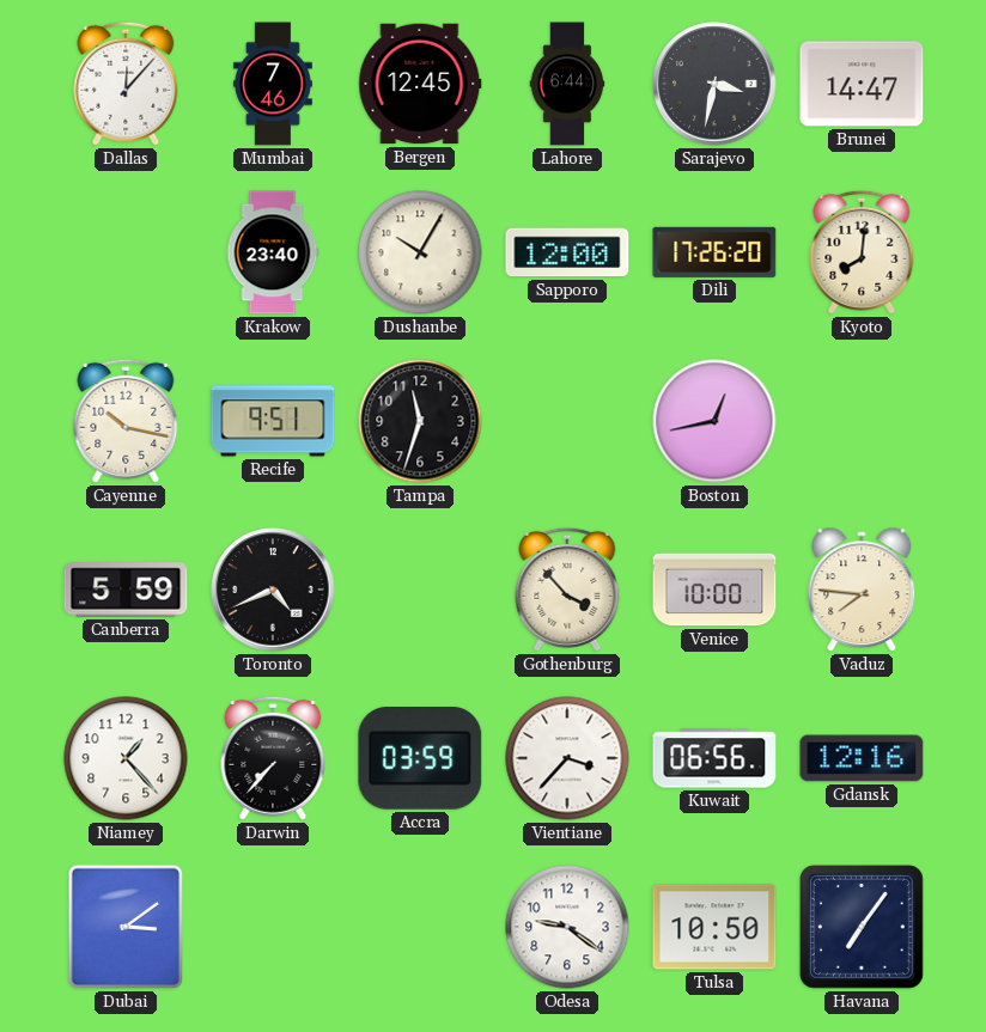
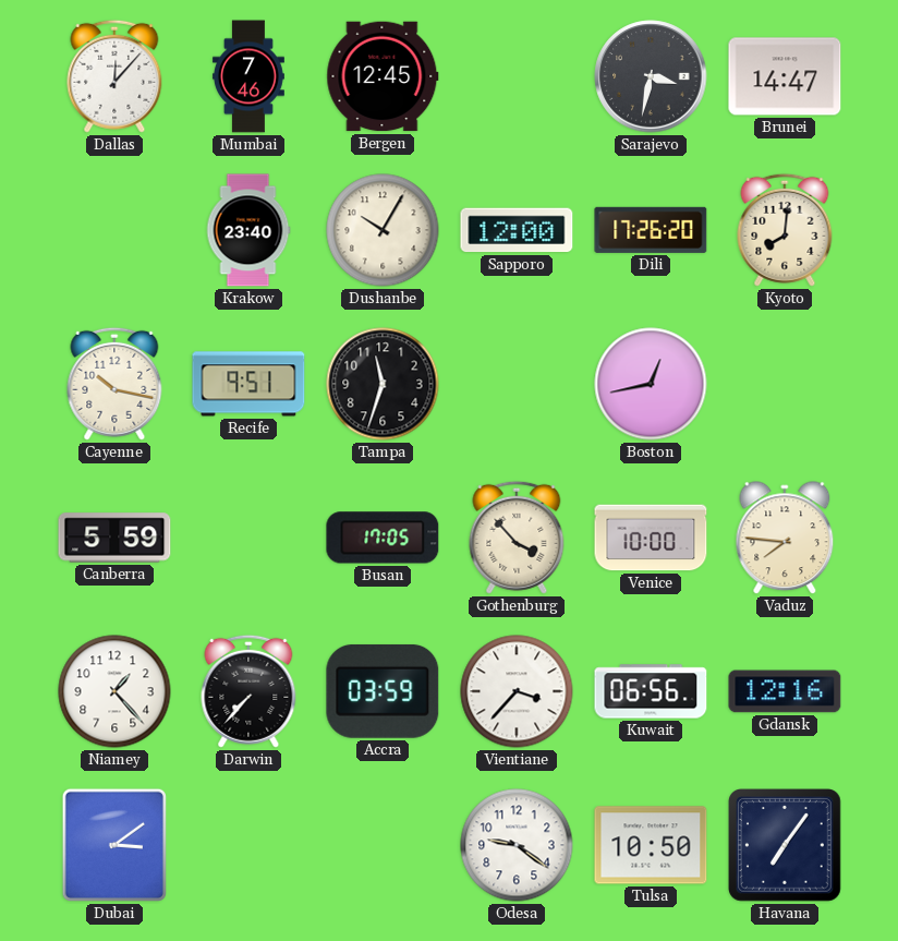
Lahore: 6:44 -> none
Toronto: 4:41 -> none
Busan: none -> 17:05
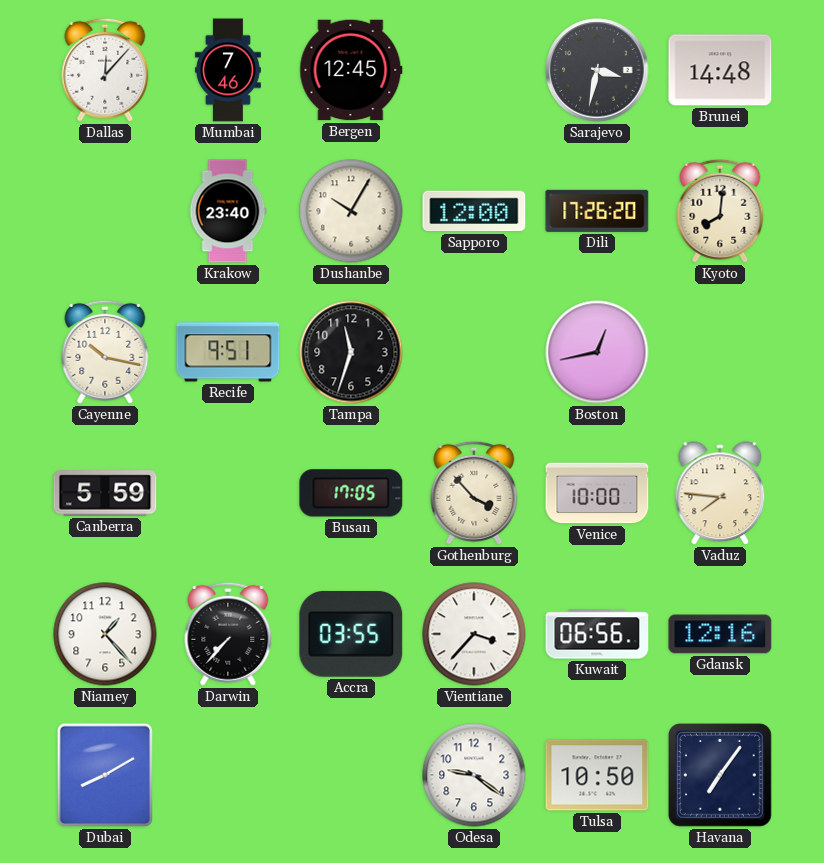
Brunei: 14:47 -> 14:48
Accra: 03:59 -> 03:55
Dubai: 3:09 -> 8:10
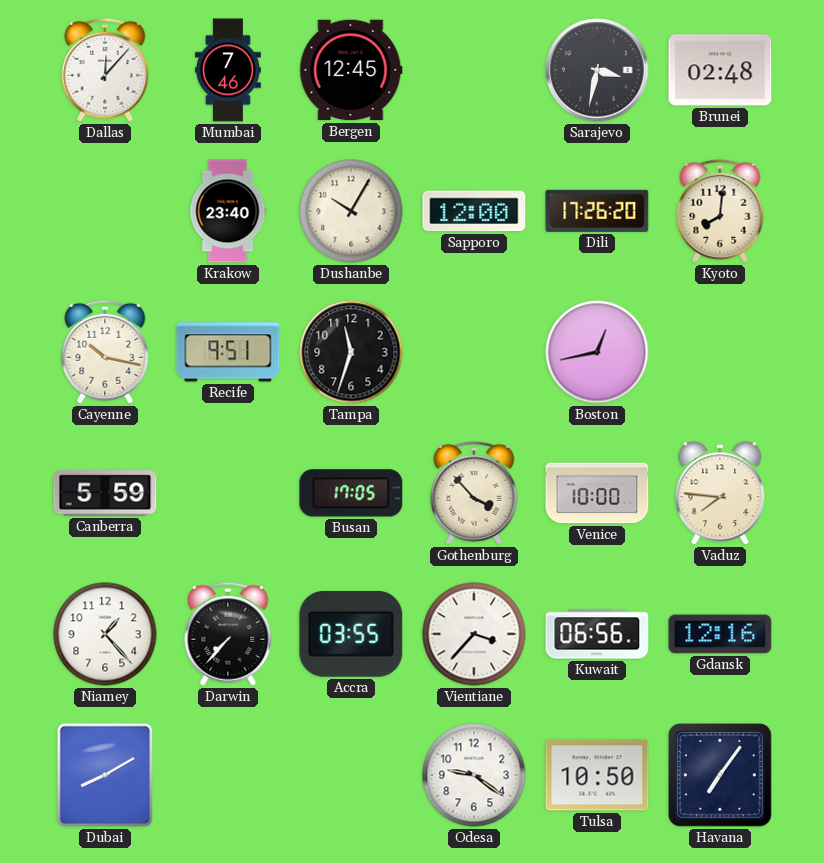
Brunei: 14:48 -> 02:48
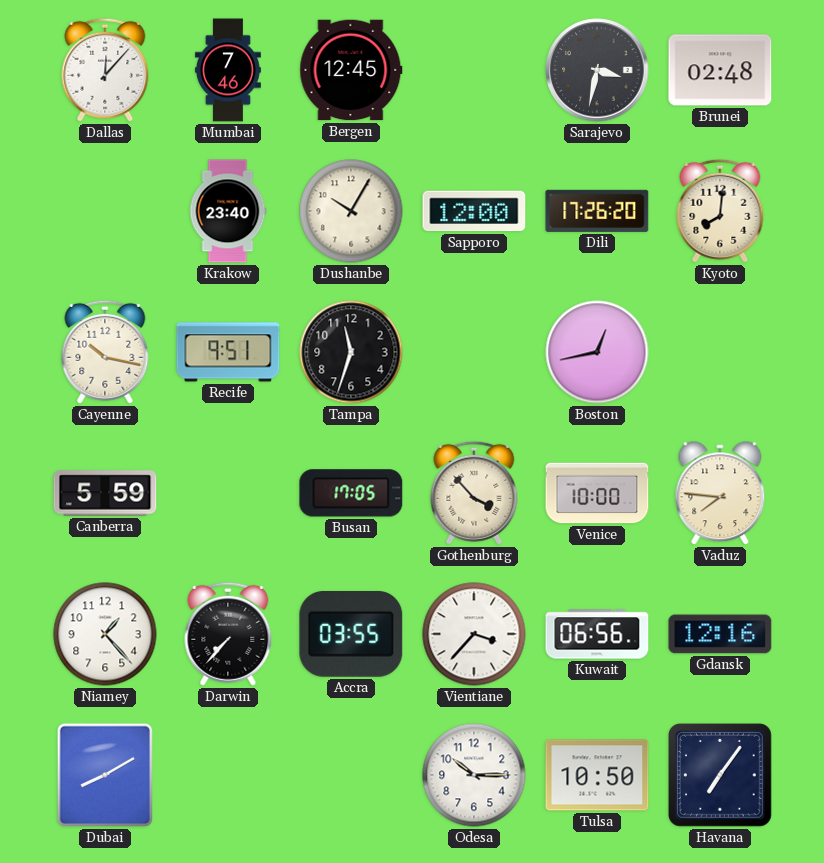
Odesa: 9:21 -> 10:15
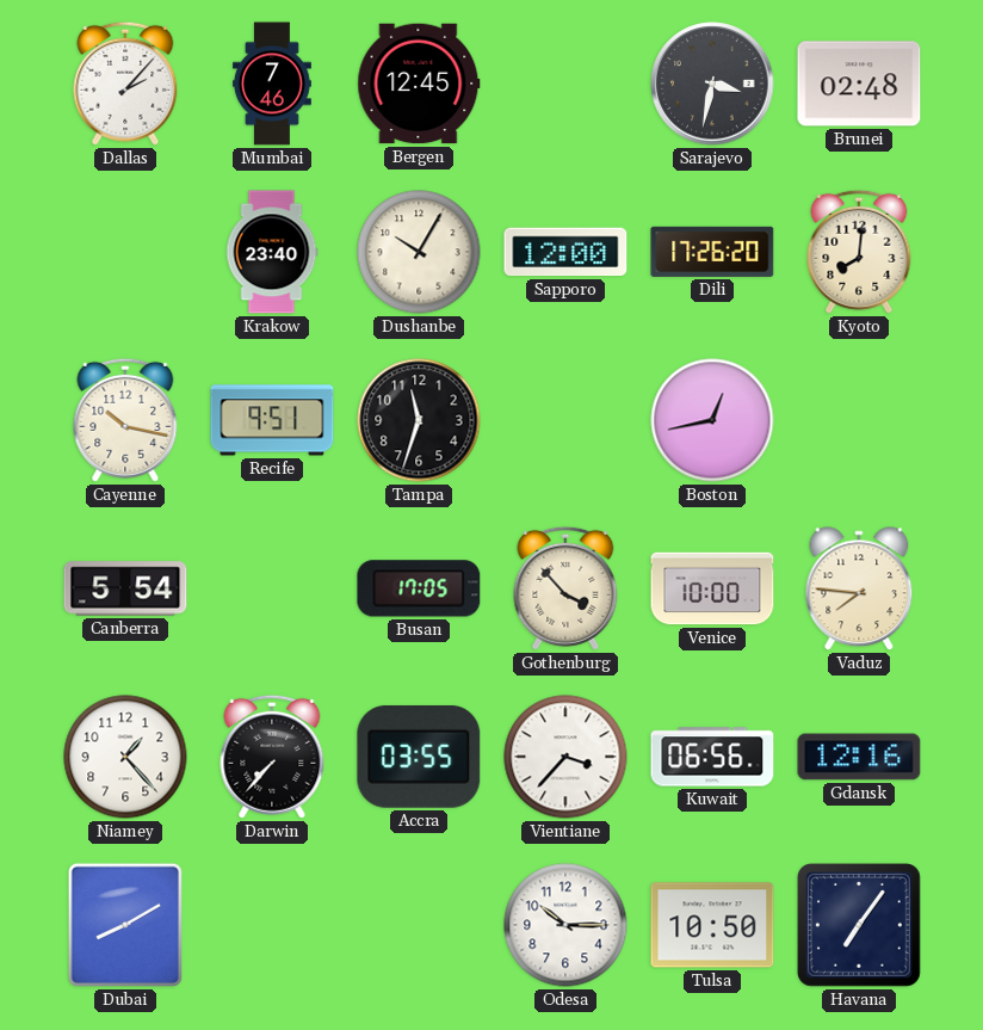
Dallas: 12:07 -> 2:07
Canberra: 5:59 -> 5:54
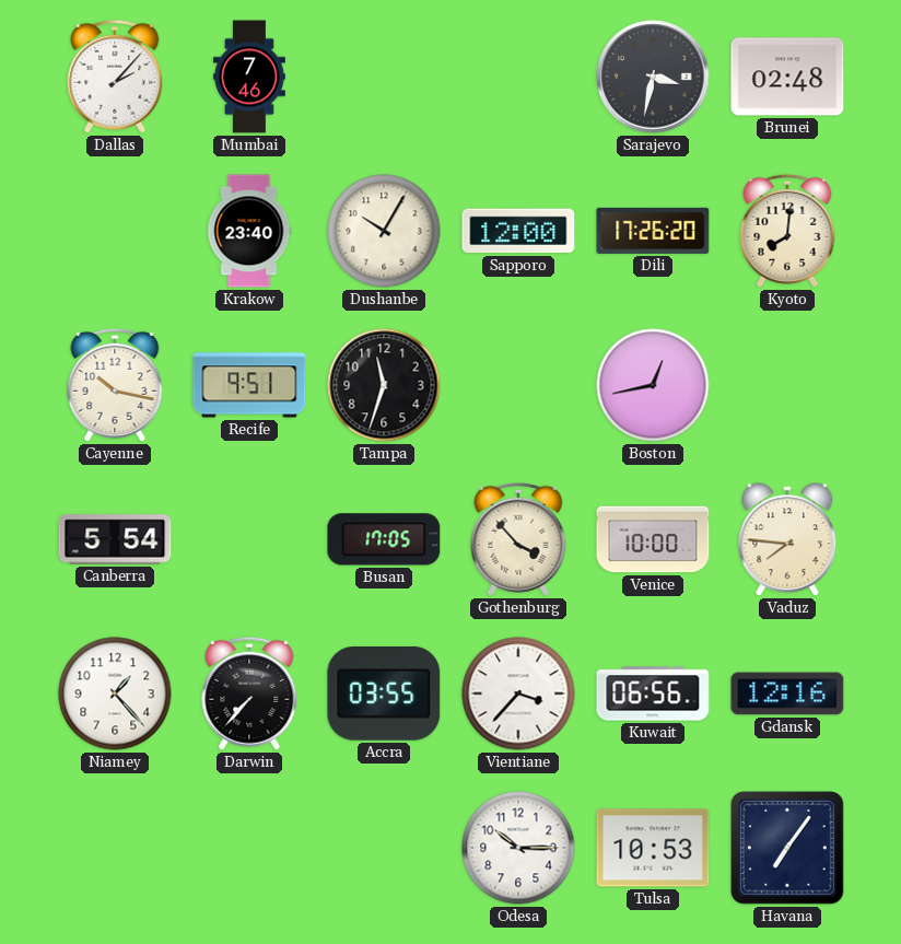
Bergen: 12:45 -> none
Dubai: 8:10 -> none
Tulsa: 10:50 -> 10:53
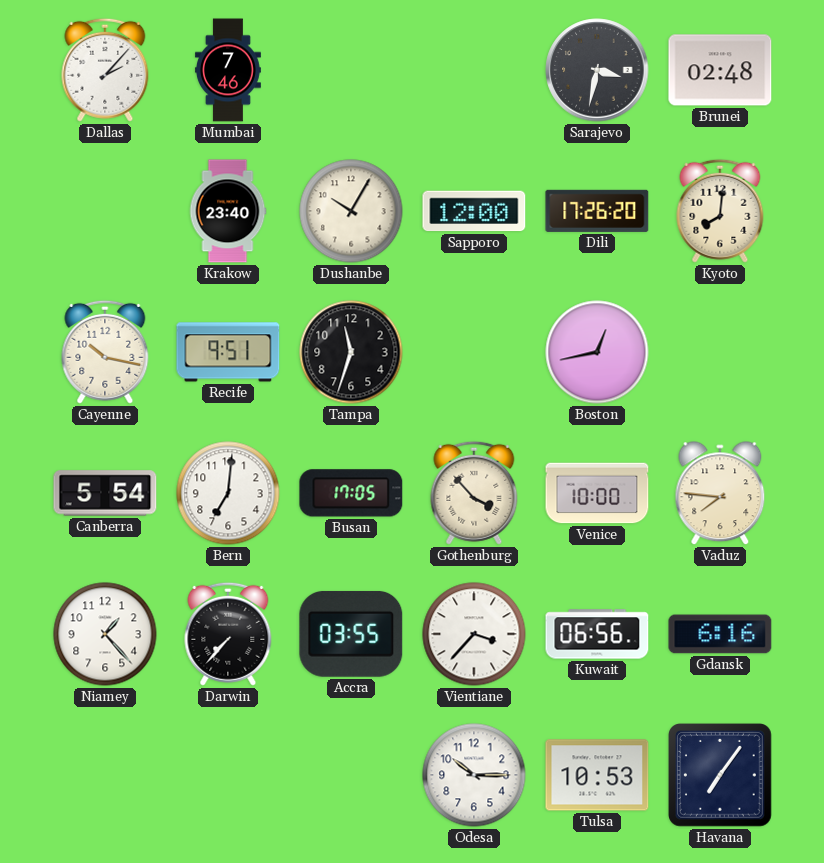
Bern: none -> 7:01
Gdansk: 12:16 -> 6:16
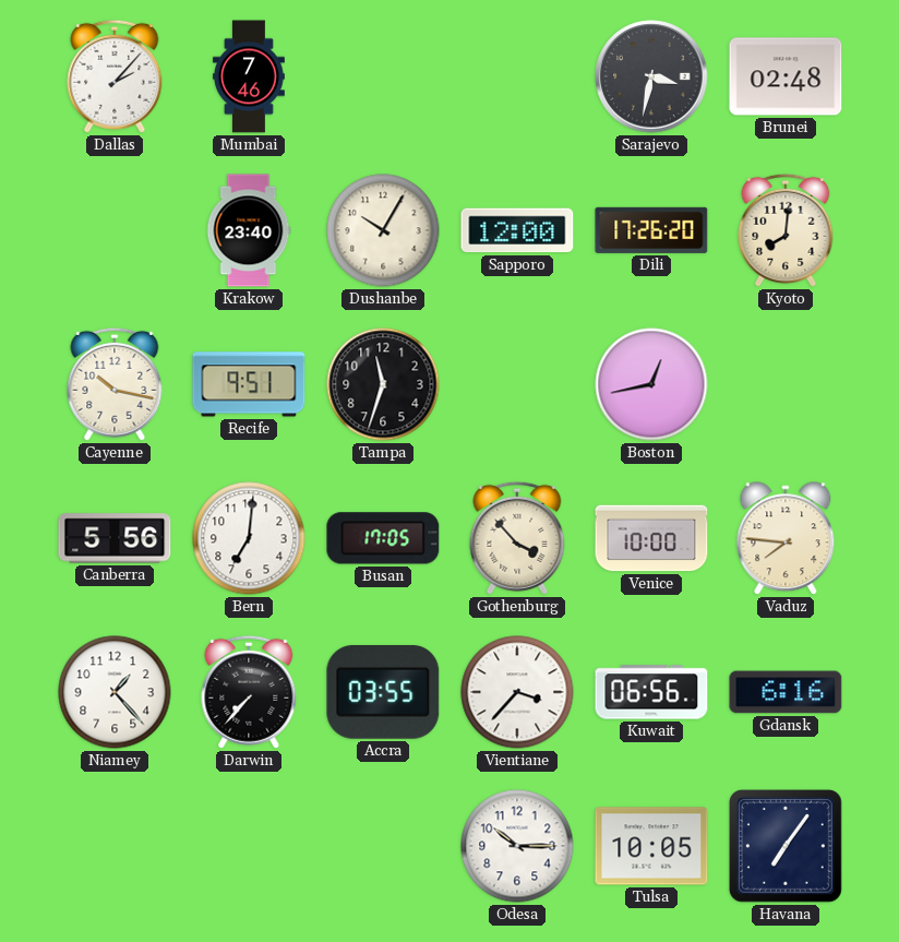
Canberra: 5:54 -> 5:56
Tulsa: 10:53 -> 10:05
